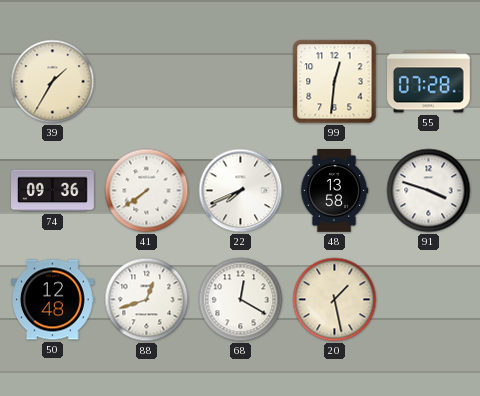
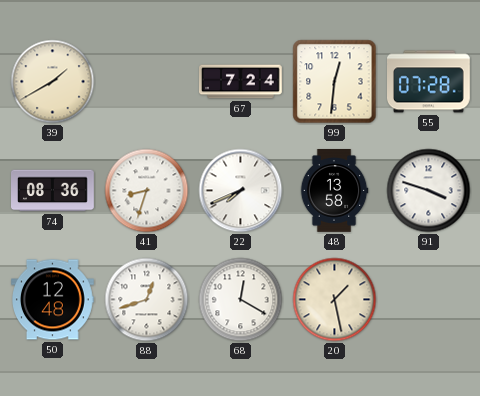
39: 1:35 -> 1:40
67: none -> 7:24
74: 09:36 -> 08:36
41: 7:39 -> 8:33
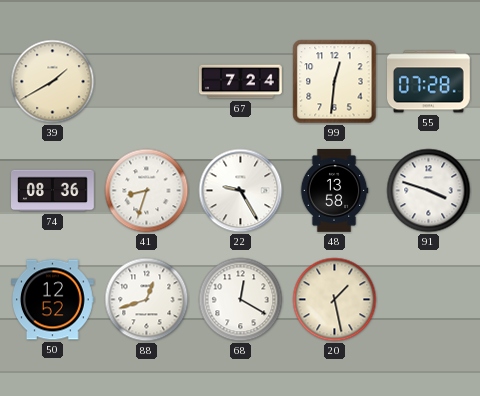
22: 7:41 -> 9:25
50: 12:48 -> 12:52
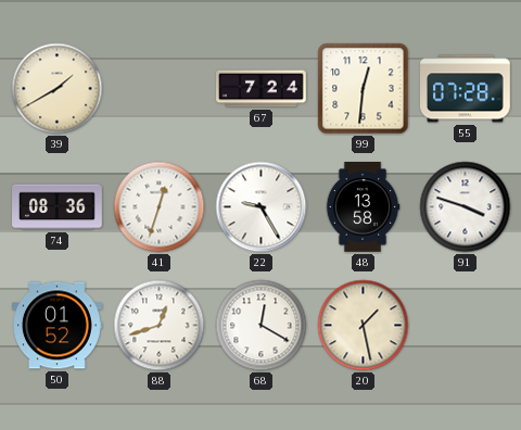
41: 8:33 -> 12:33
50: 12:52 -> 01:52
